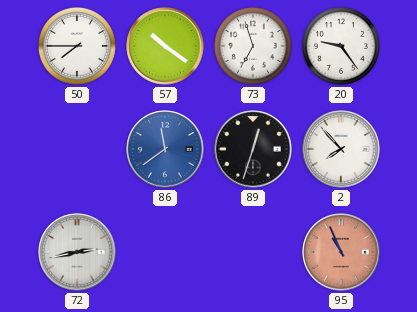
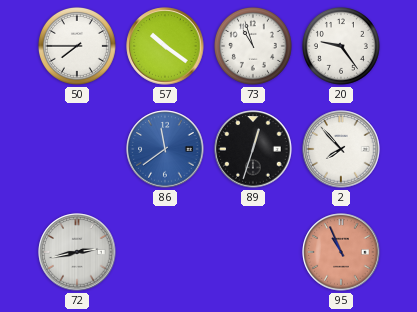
73: 6:57 -> 10:57
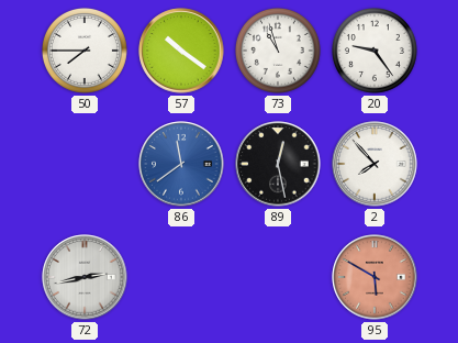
89: 12:33 -> 12:28
95: 10:56 -> 5:50
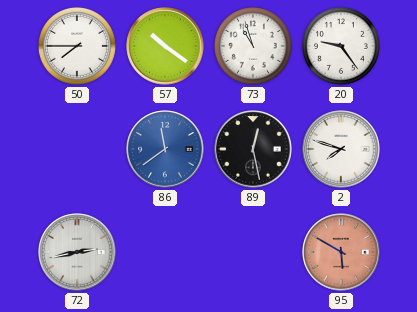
2: 7:53 -> 7:48
